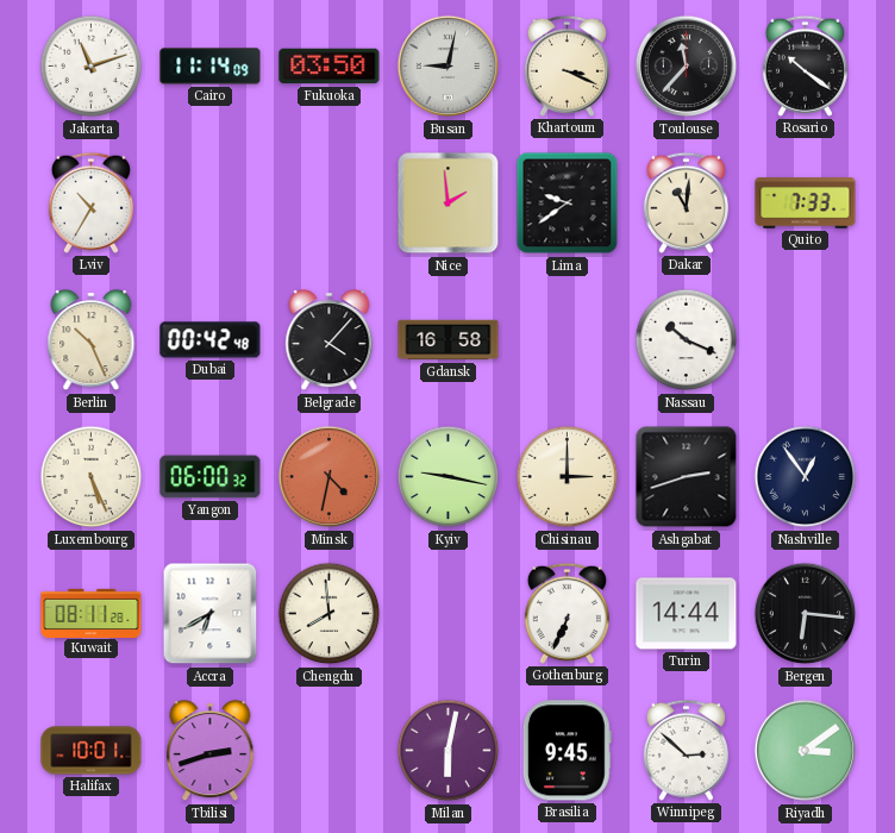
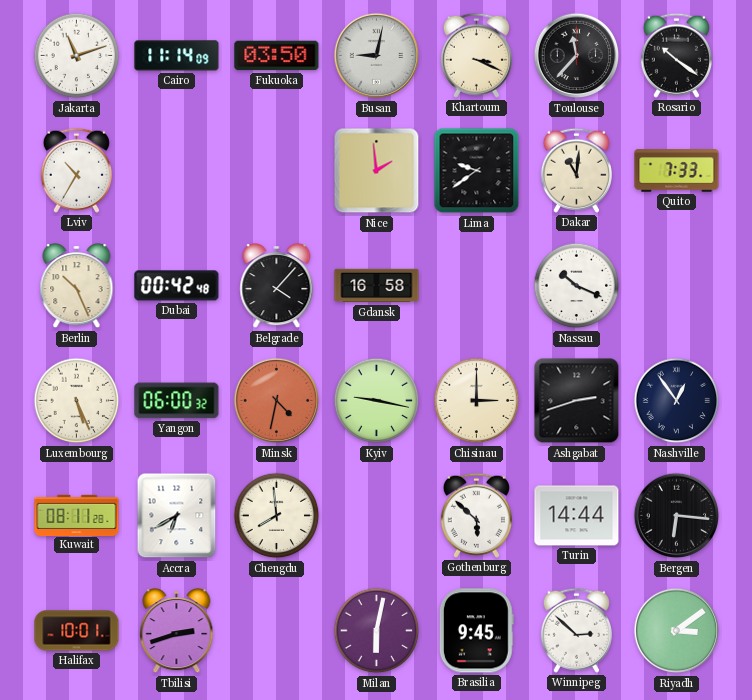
Gothenburg: 6:34 -> 5:52
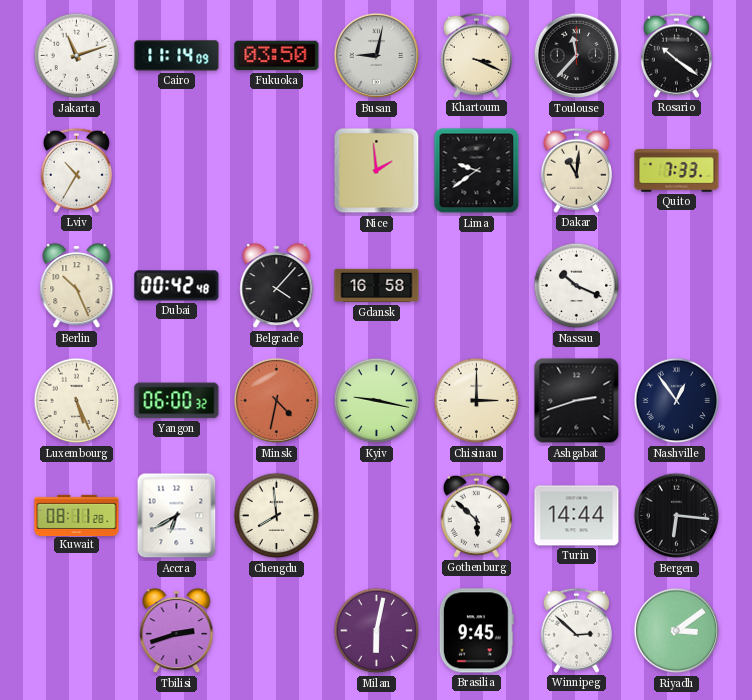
Halifax: 10:01 -> none
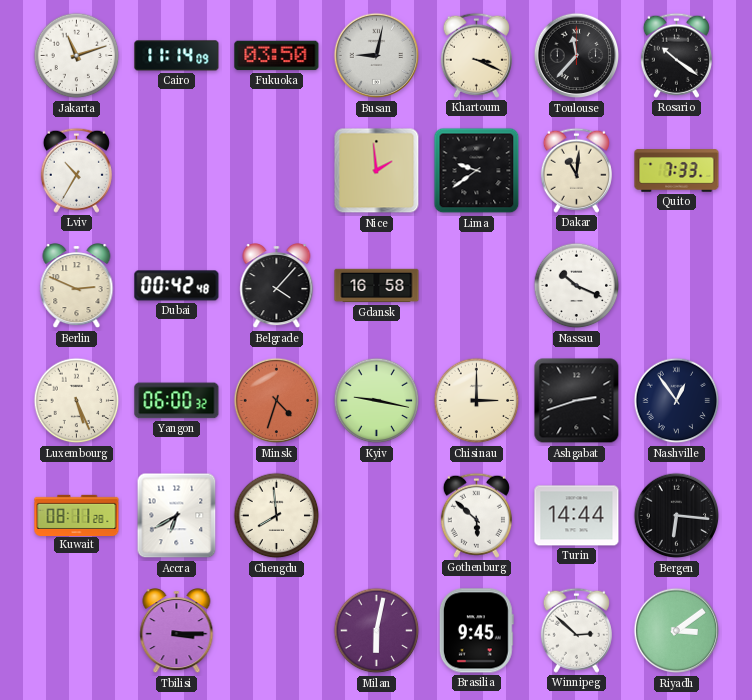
Berlin: 10:26 -> 2:49
Minsk: 4:32 -> 4:33
Tbilisi: 2:42 -> 3:15
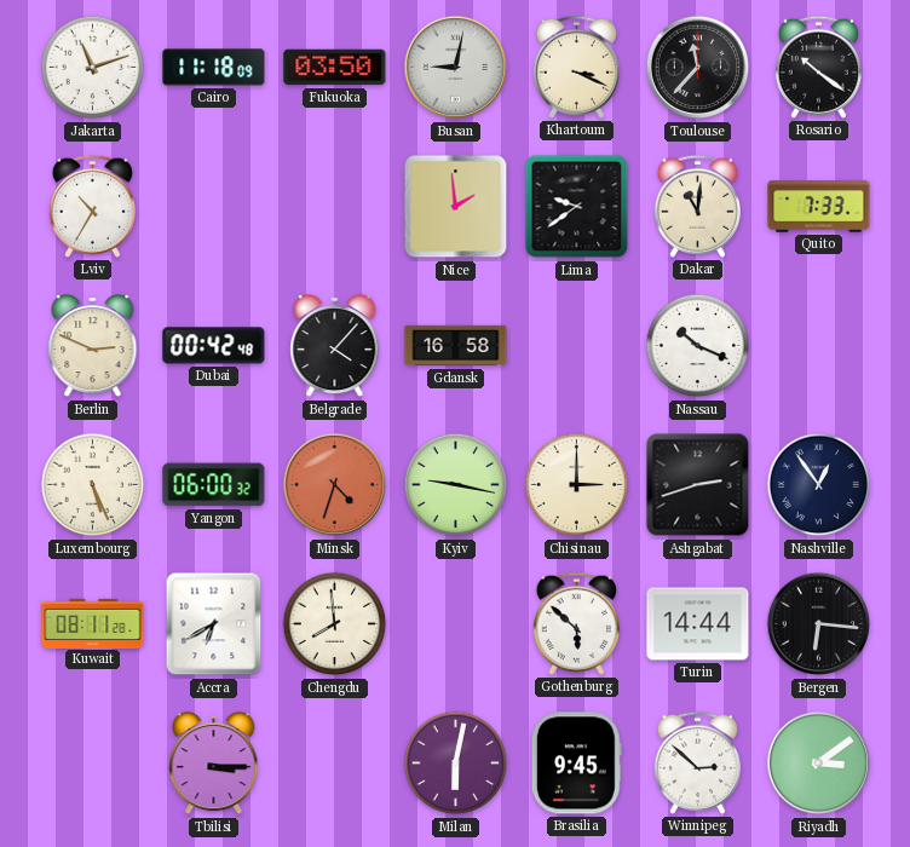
Cairo: 11:14 -> 11:18
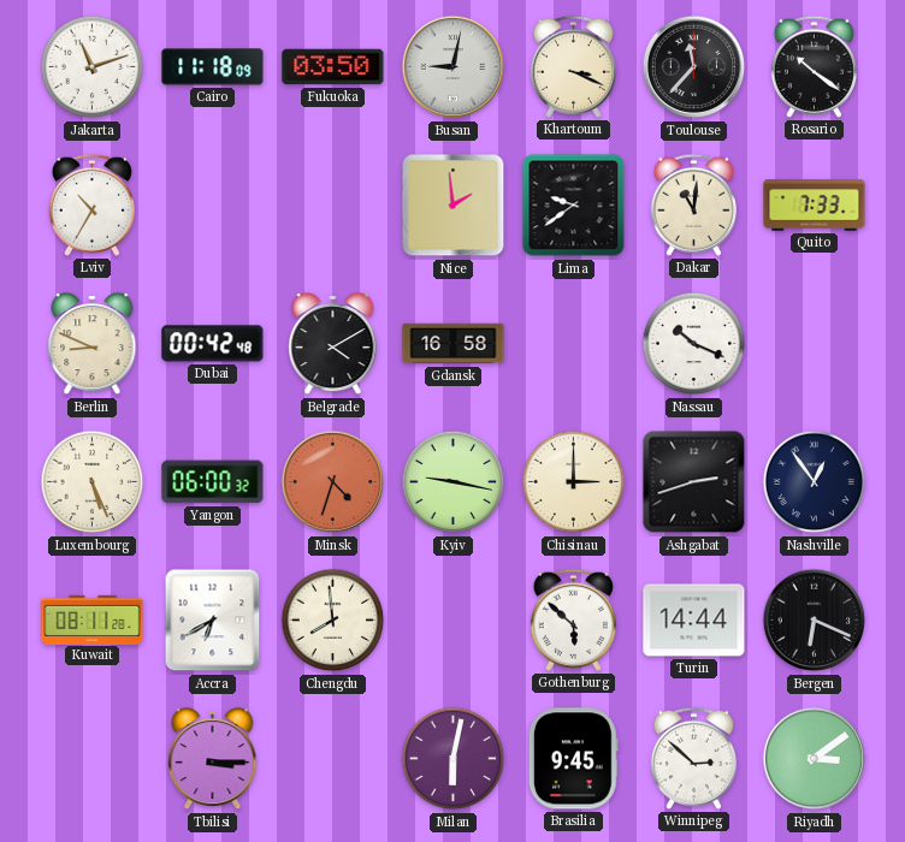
Berlin: 2:49 -> 8:49
Belgrade: 4:07 -> 4:10
Bergen: 6:16 -> 6:19
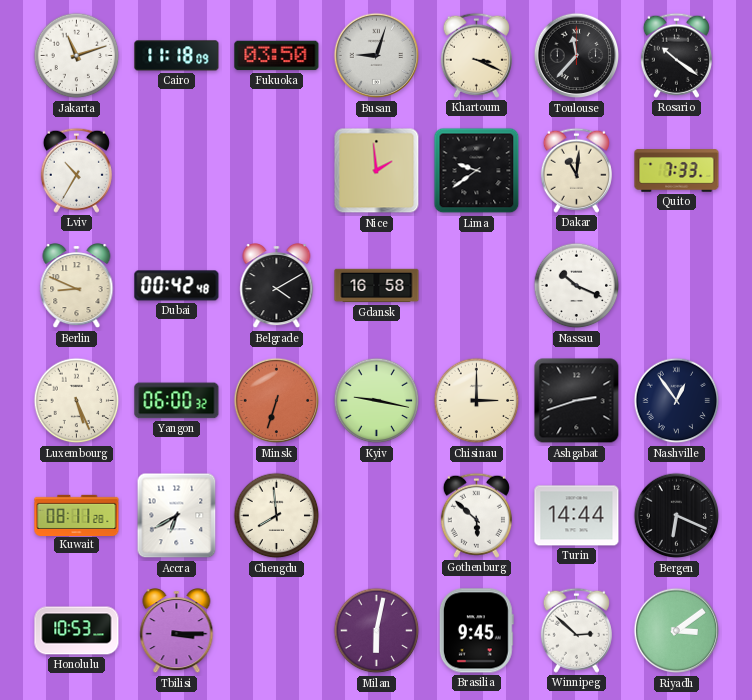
Busan: 9:02 -> 9:03
Minsk: 4:33 -> 6:33
Honolulu: none -> 10:53
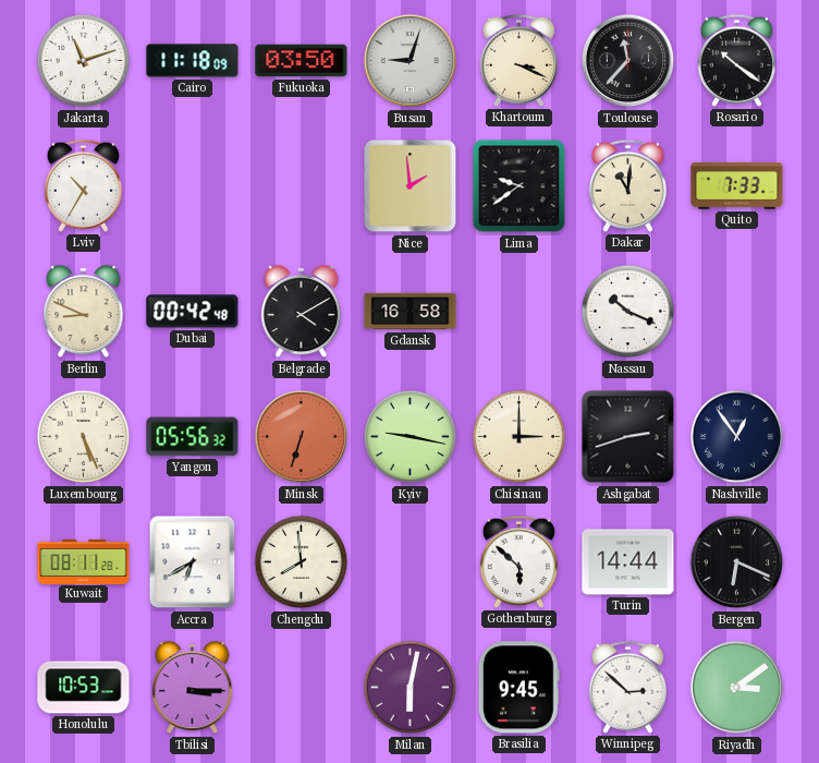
Yangon: 06:00 -> 05:56
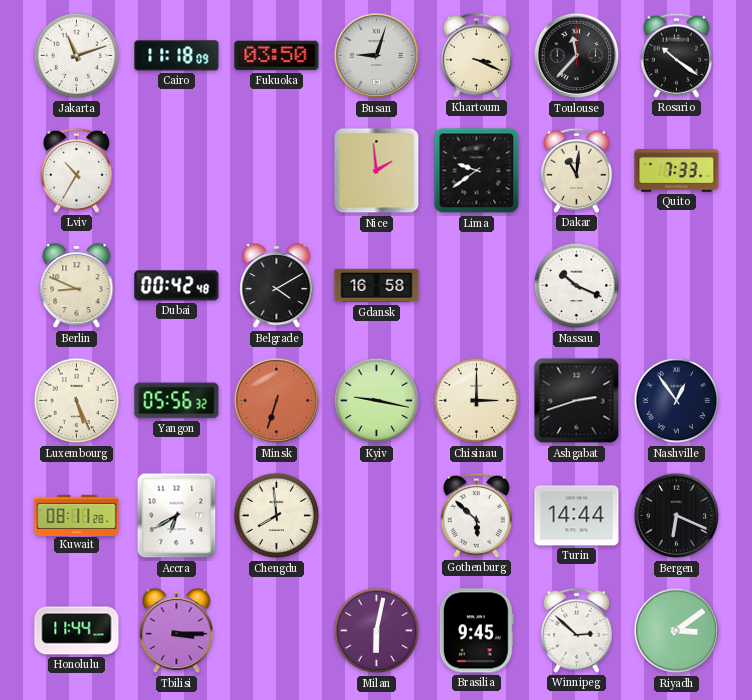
Honolulu: 10:53 -> 11:44
